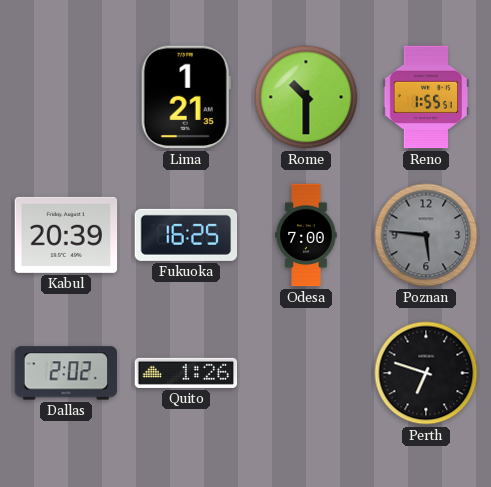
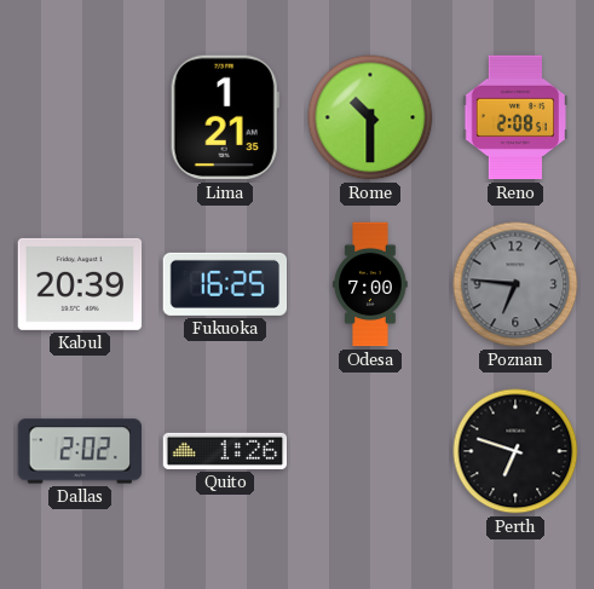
Reno: 1:55 -> 2:08
Poznan: 5:46 -> 6:46
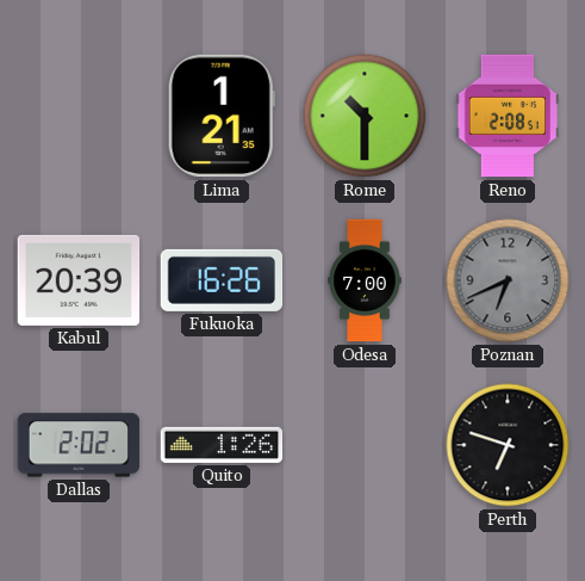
Fukuoka: 16:25 -> 16:26
Poznan: 6:46 -> 6:41
